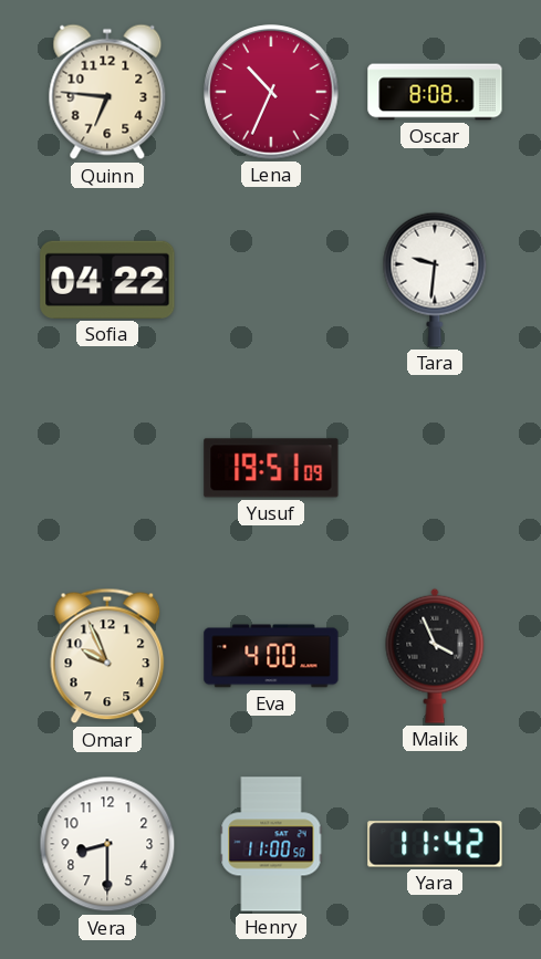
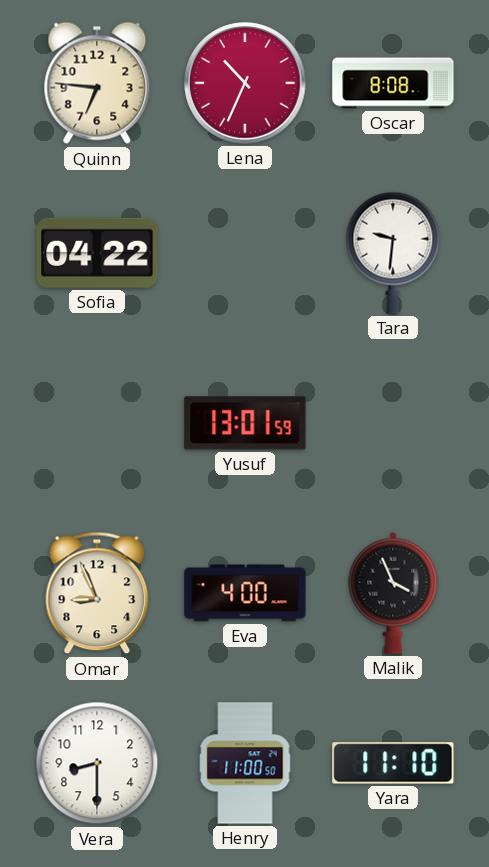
Yusuf: 19:51 -> 13:01
Omar: 9:56 -> 8:56
Yara: 11:42 -> 11:10
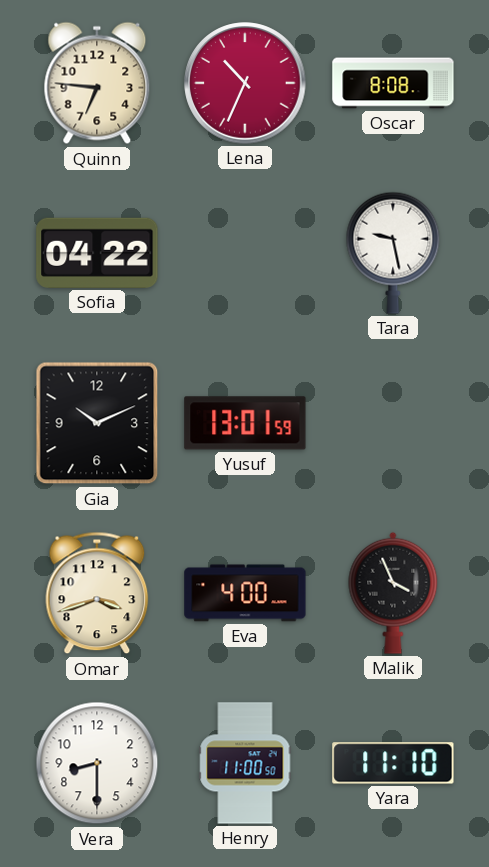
Tara: 9:31 -> 9:28
Gia: none -> 10:11
Omar: 8:56 -> 3:42
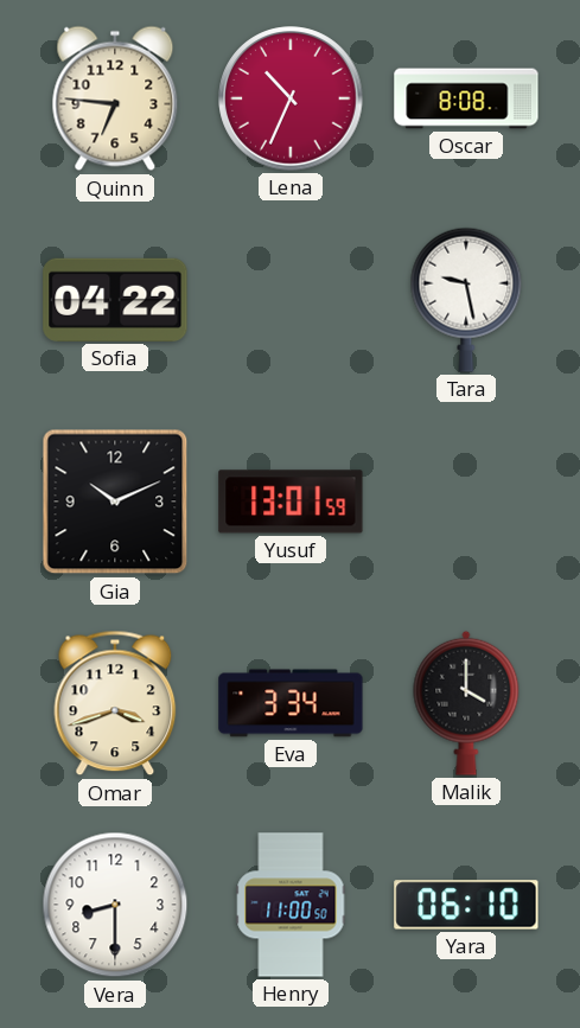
Eva: 4:00 -> 3:34
Malik: 3:56 -> 4:00
Yara: 11:10 -> 06:10
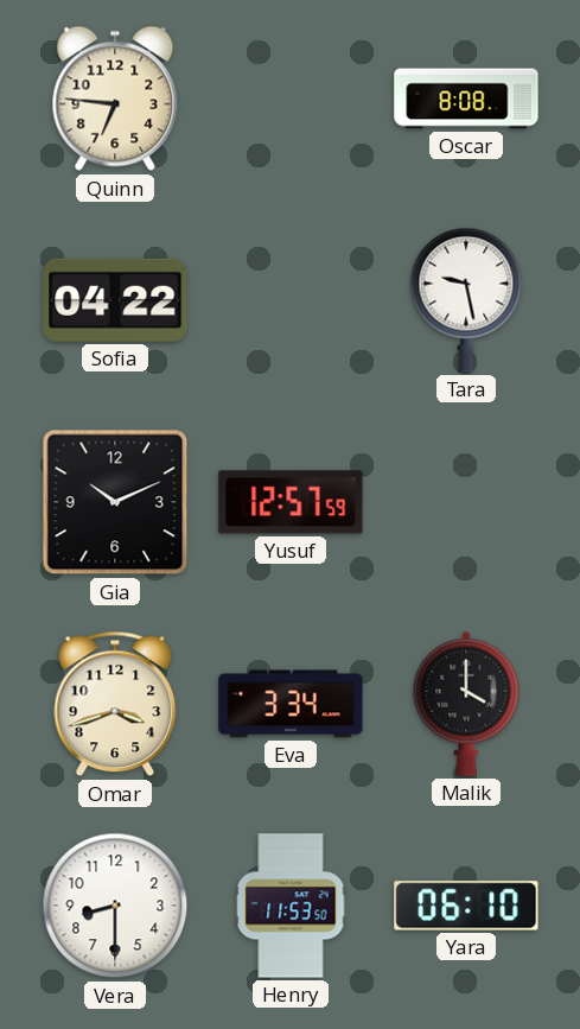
Lena: 10:34 -> none
Yusuf: 13:01 -> 12:57
Henry: 11:00 -> 11:53
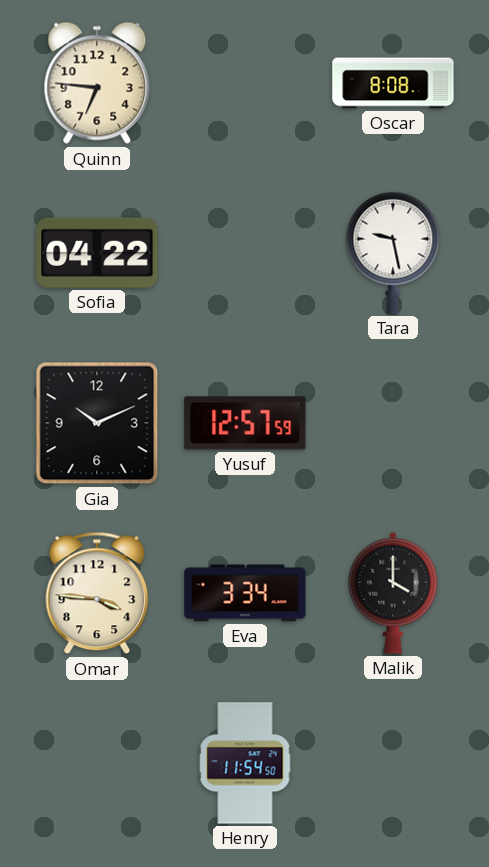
Omar: 3:42 -> 3:46
Vera: 8:30 -> none
Henry: 11:53 -> 11:54
Yara: 06:10 -> none
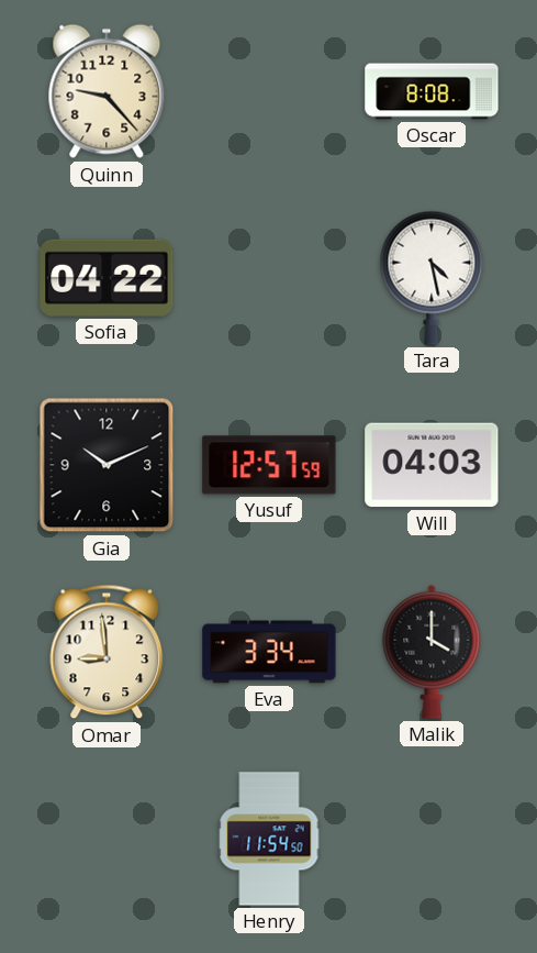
Quinn: 6:46 -> 9:23
Tara: 9:28 -> 4:28
Will: none -> 04:03
Omar: 3:46 -> 8:59
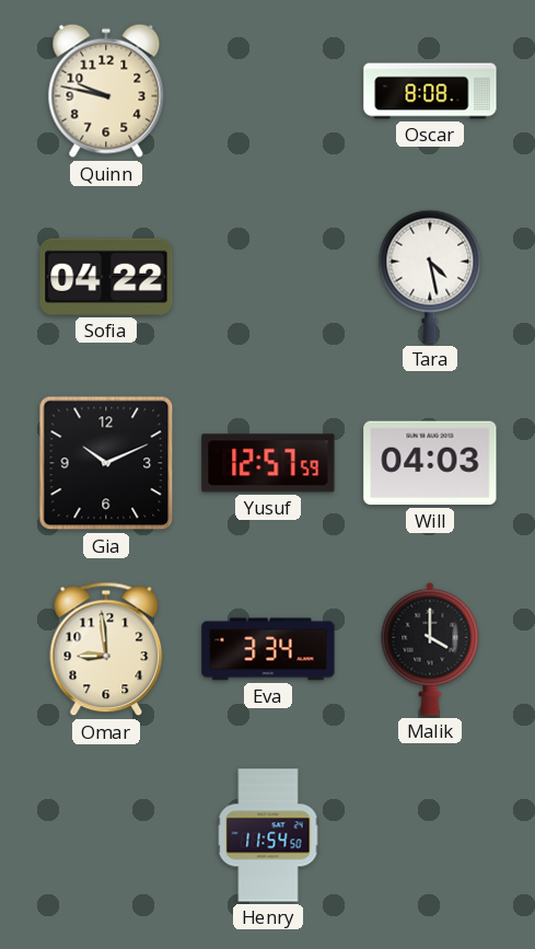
Quinn: 9:23 -> 9:47
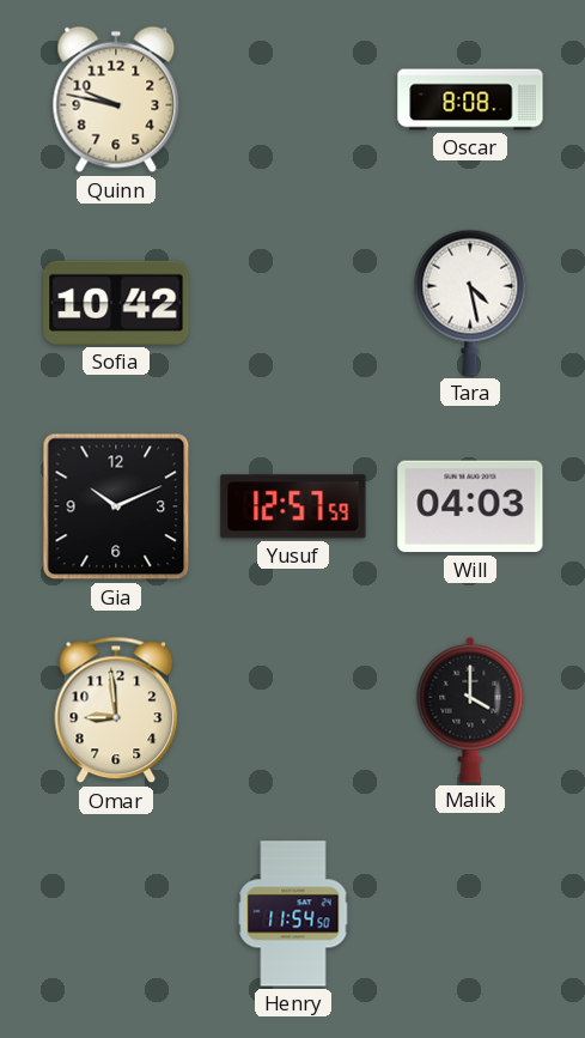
Sofia: 04:22 -> 10:42
Eva: 3:34 -> none
